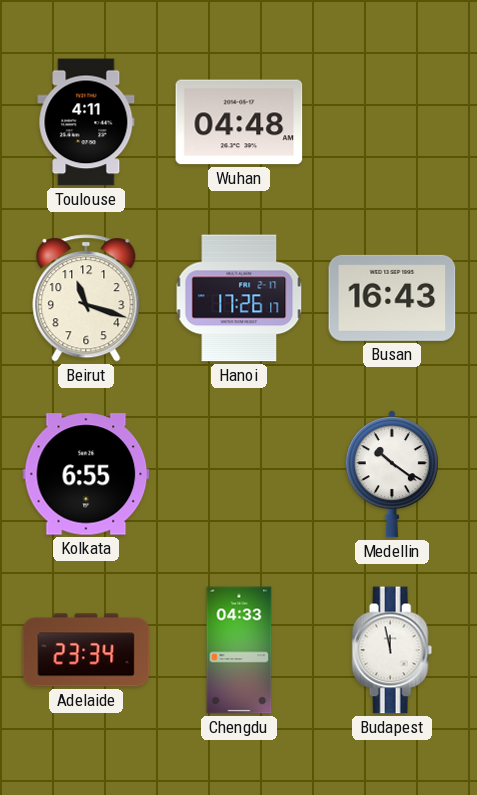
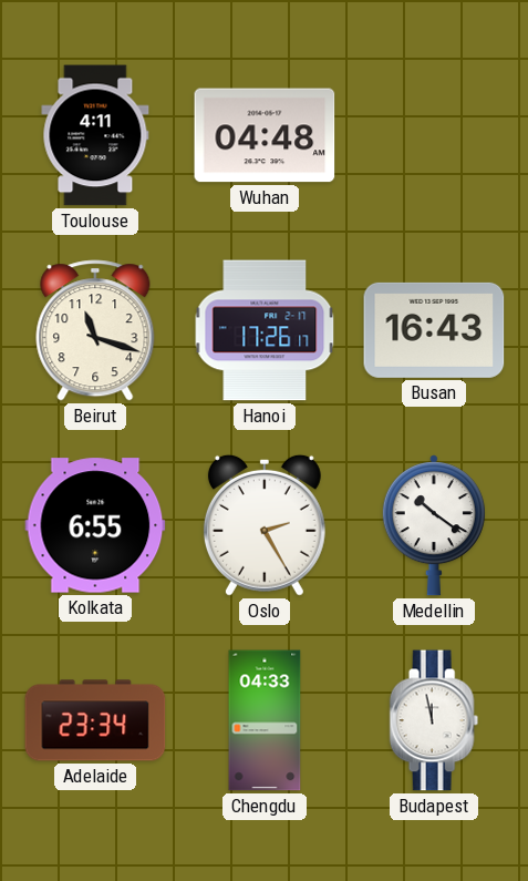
Oslo: none -> 2:25
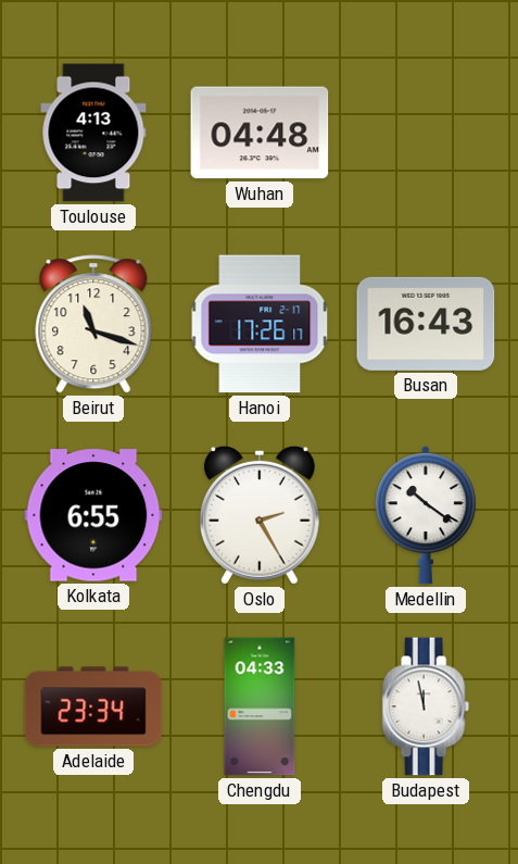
Toulouse: 4:11 -> 4:13
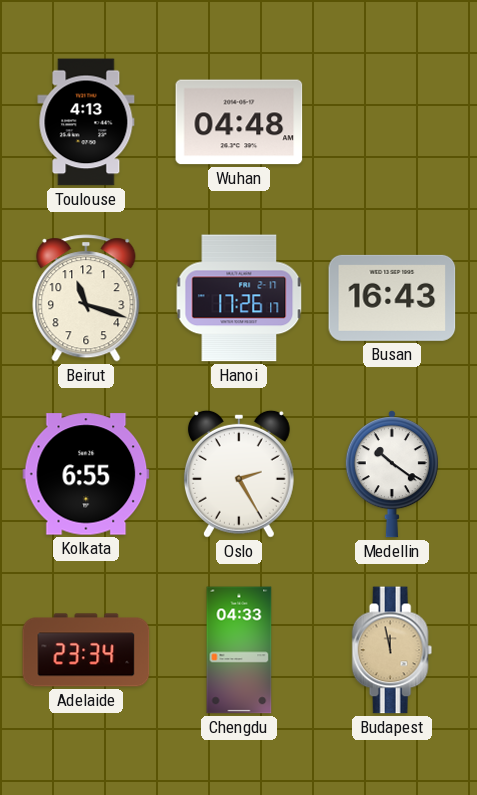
Budapest dial: white -> champagne
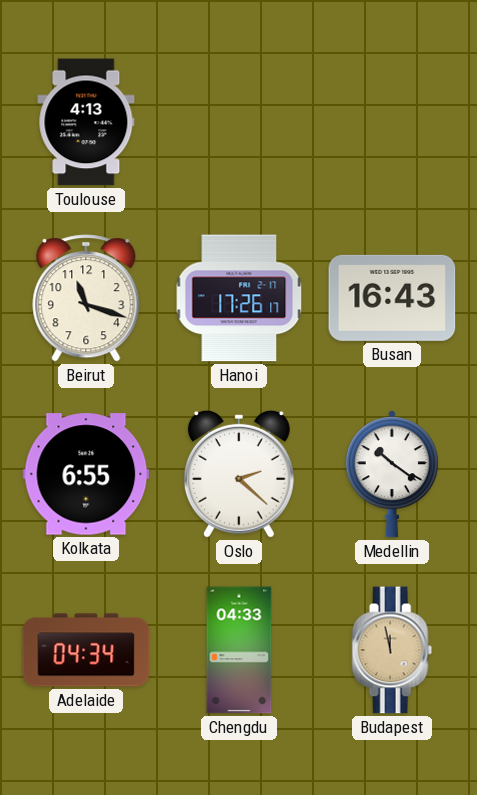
Wuhan: 04:48 -> none
Oslo: 2:25 -> 2:22
Adelaide: 23:34 -> 04:34
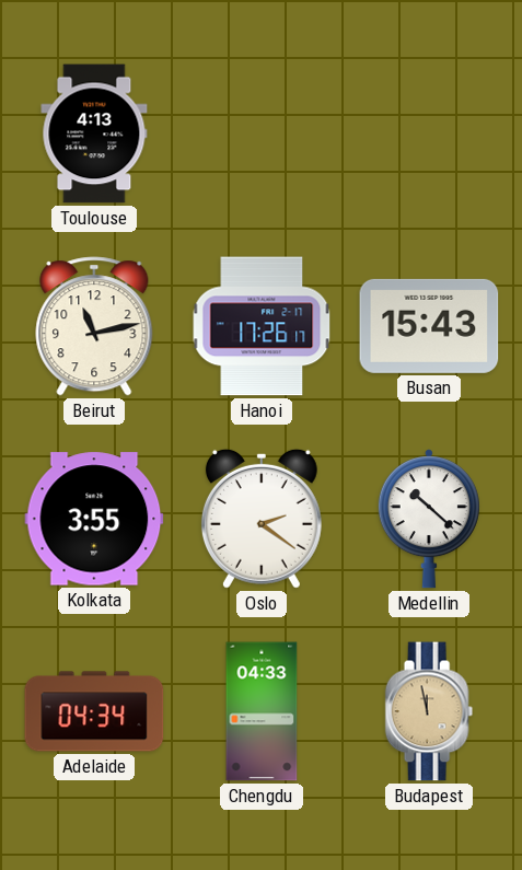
Beirut: 11:18 -> 11:13
Busan: 16:43 -> 15:43
Kolkata: 6:55 -> 3:55
Oslo: 2:22 -> 2:21
Medellin: 10:21 -> 10:22
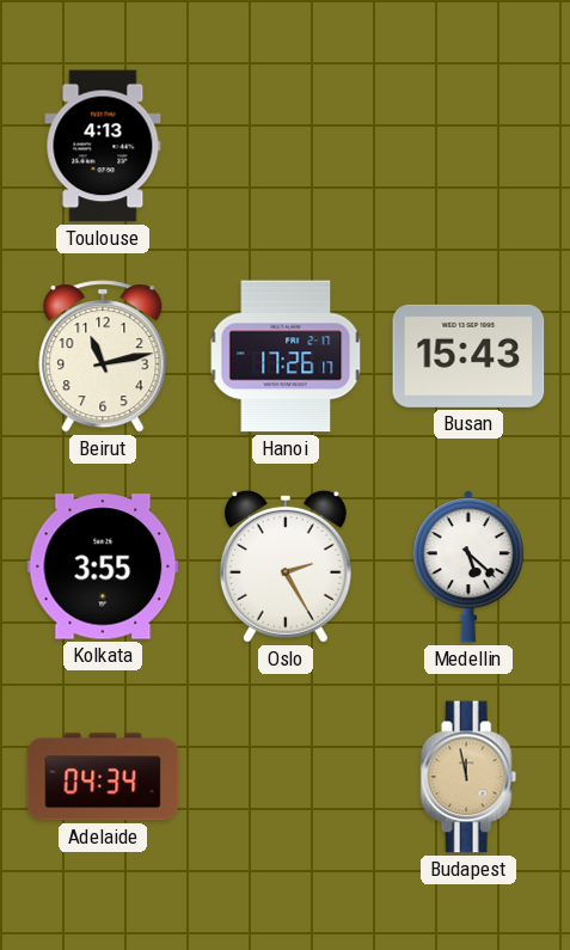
Oslo: 2:21 -> 2:25
Medellin: 10:22 -> 5:22
Chengdu: 04:33 -> none
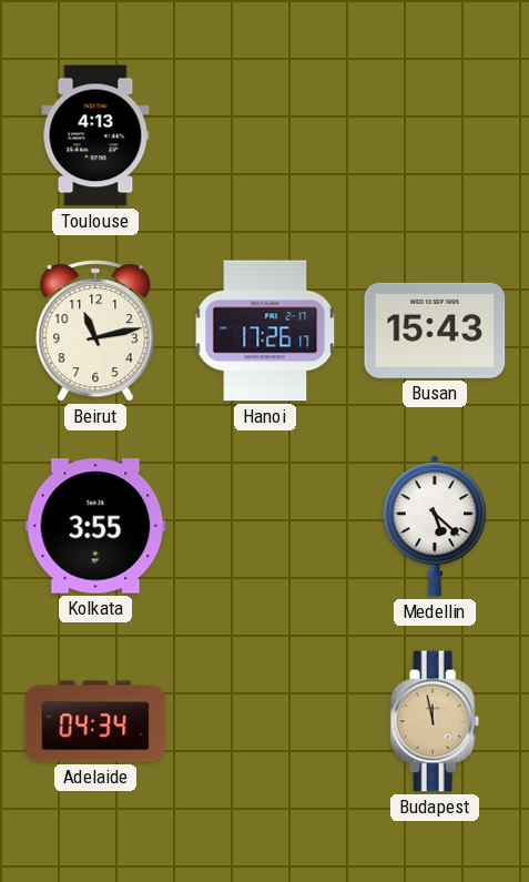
Oslo: 2:25 -> none
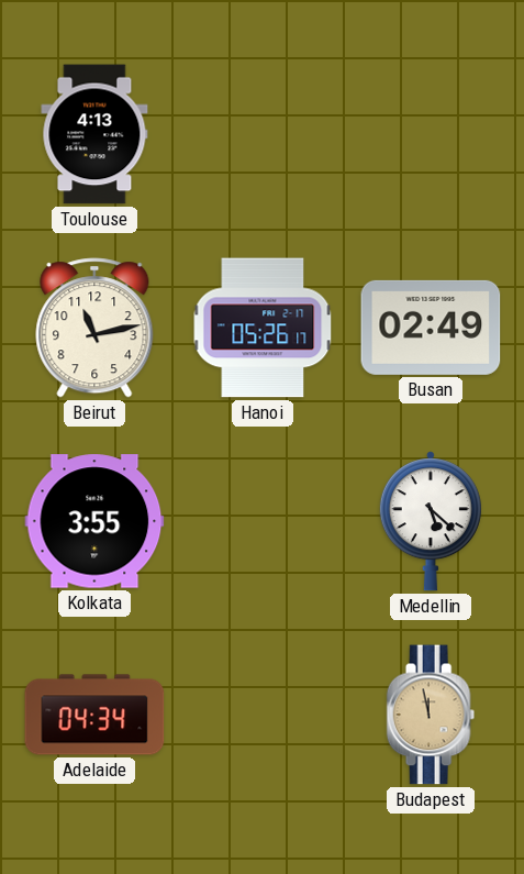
Hanoi: 17:26 -> 05:26
Busan: 15:43 -> 02:49
